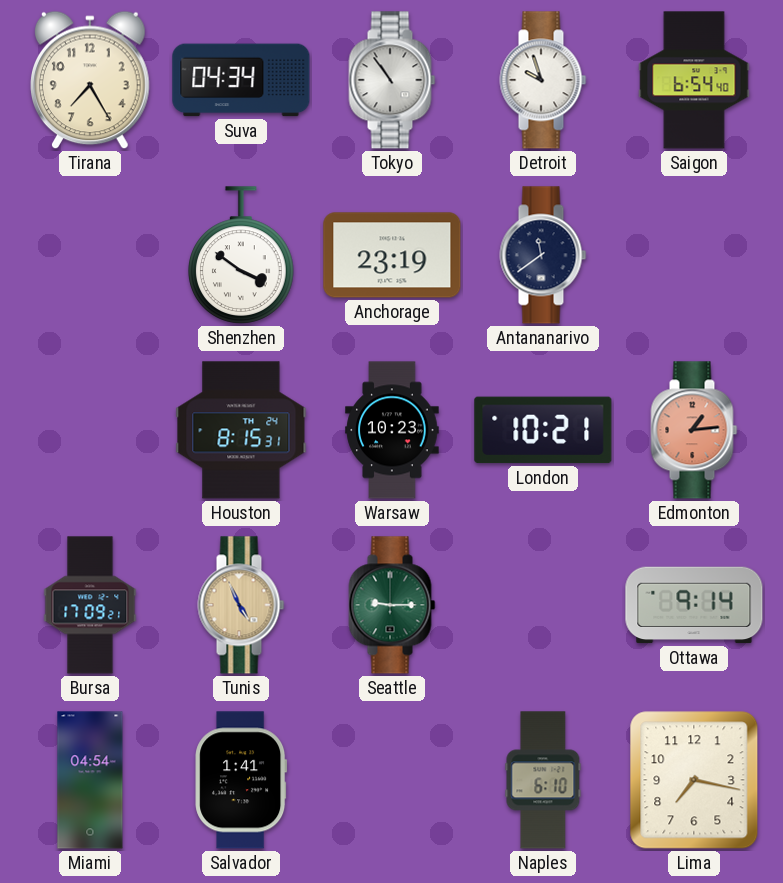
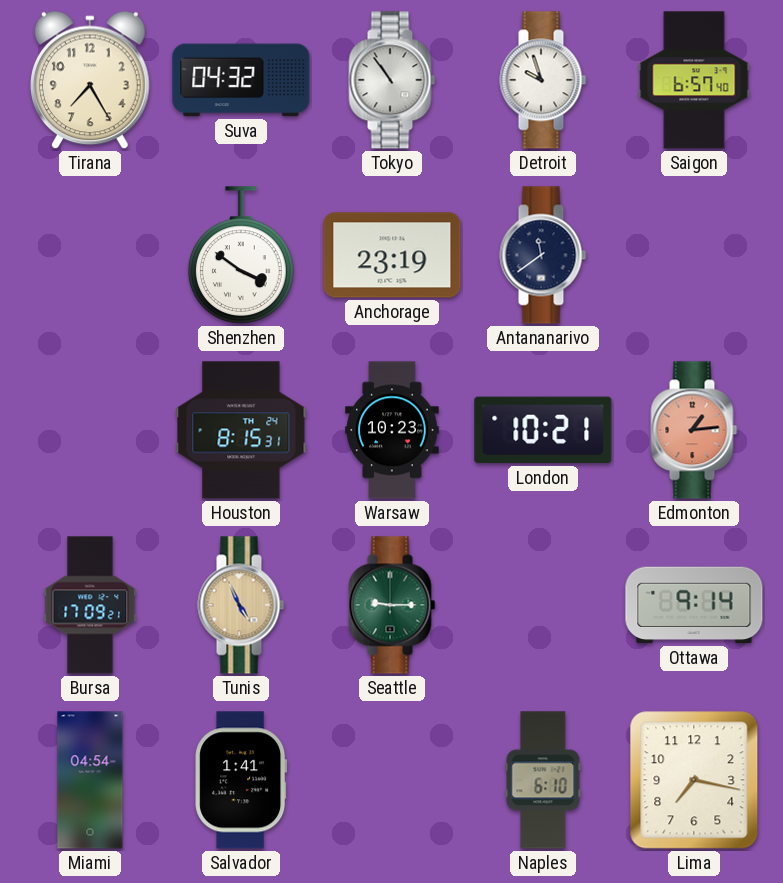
Suva: 04:34 -> 04:32
Saigon: 6:54 -> 6:57
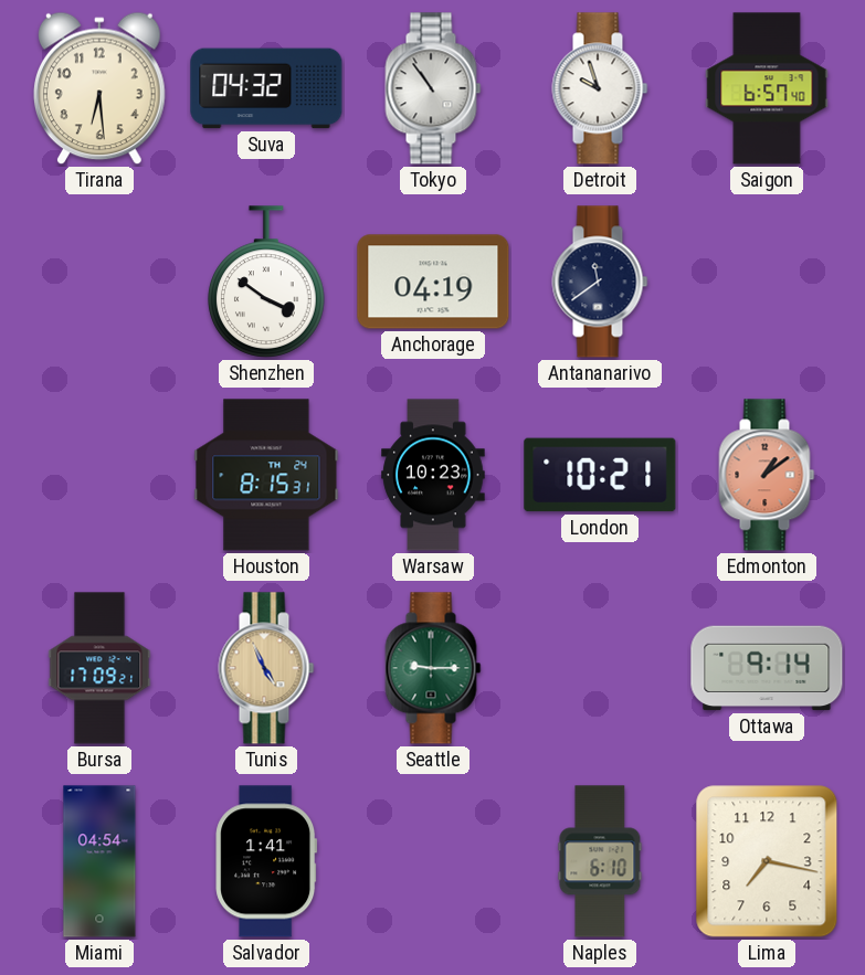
Tirana: 7:25 -> 6:29
Anchorage: 23:19 -> 04:19
Edmonton: 1:14 -> 1:09
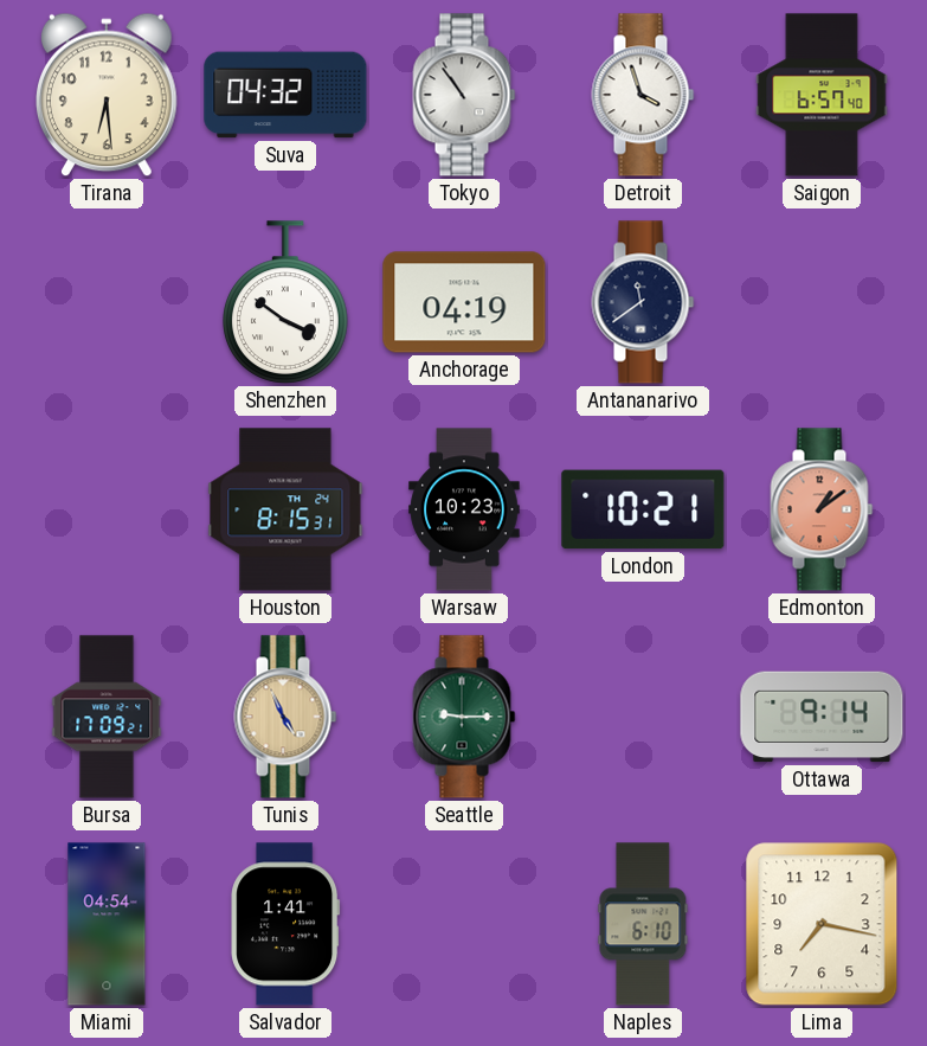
Detroit: 9:57 -> 3:57
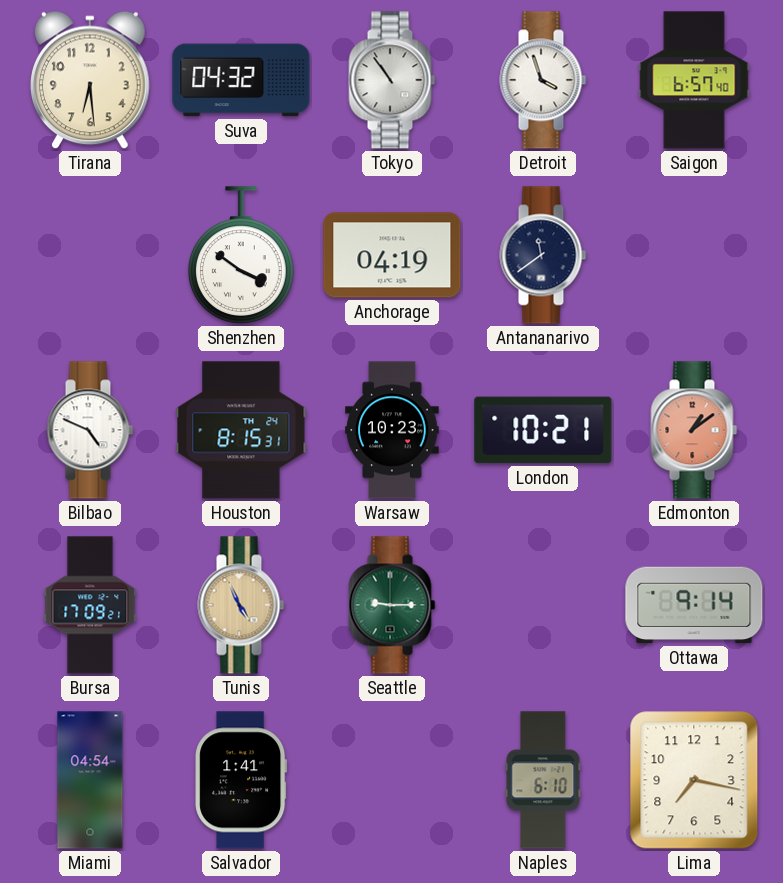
Bilbao: none -> 4:49
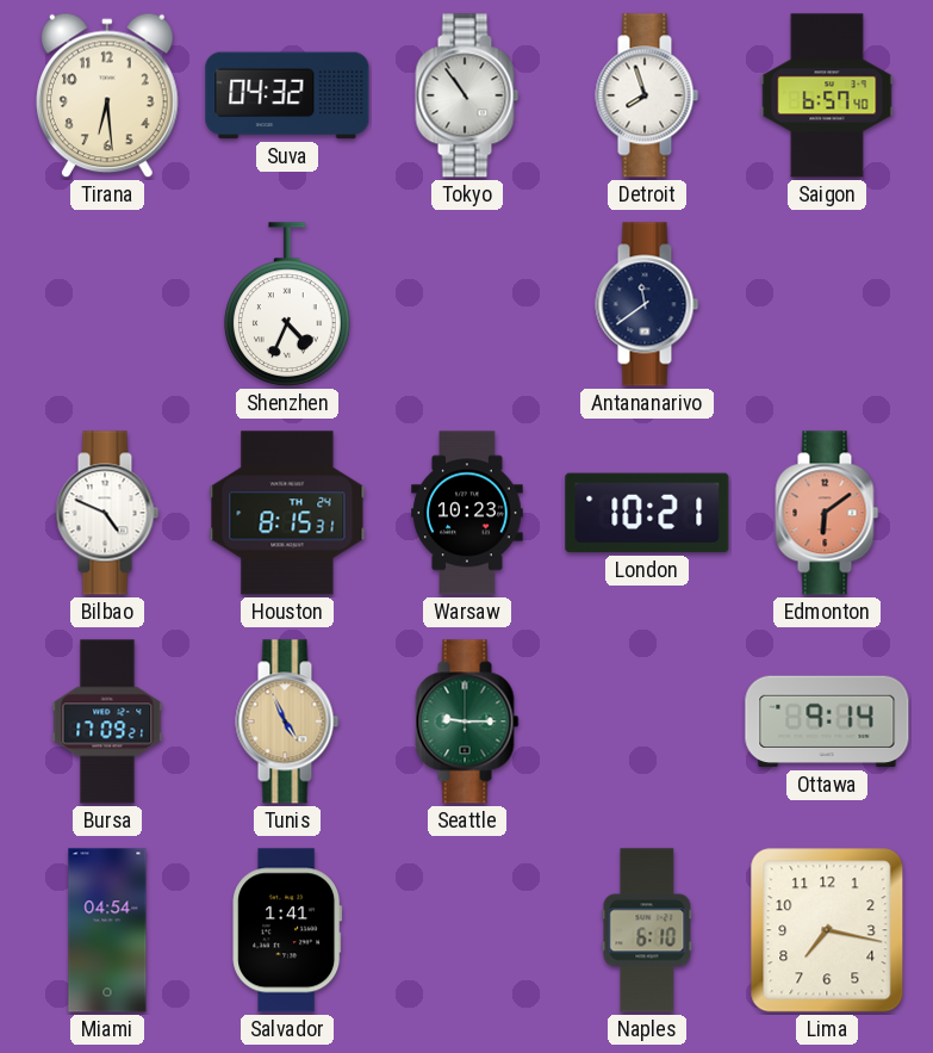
Detroit: 3:57 -> 7:57
Shenzhen: 3:51 -> 4:34
Anchorage: 04:19 -> none
Edmonton: 1:09 -> 6:09
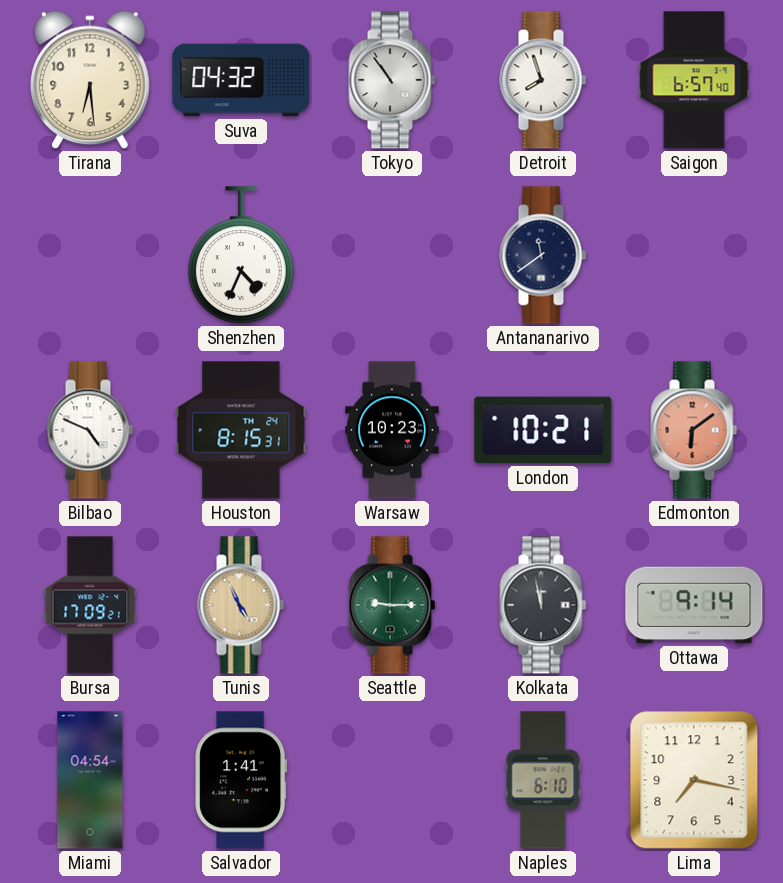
Kolkata: none -> 11:58
